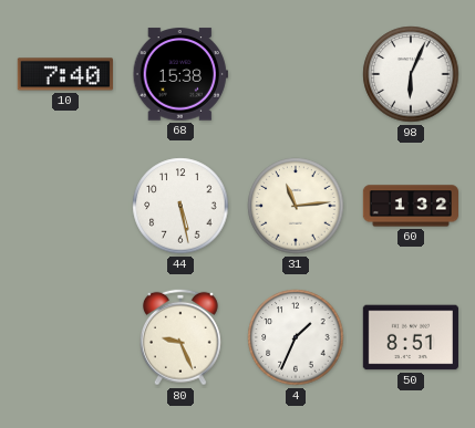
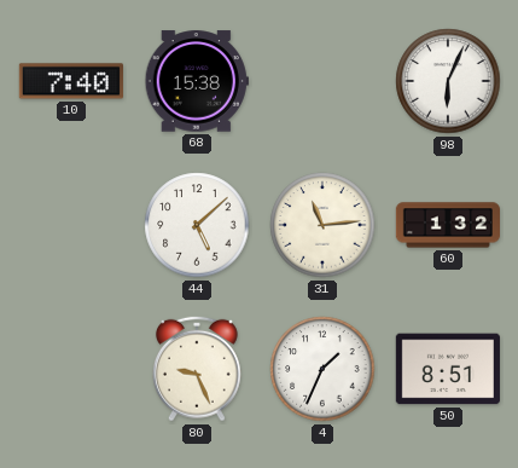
44: 5:28 -> 5:08
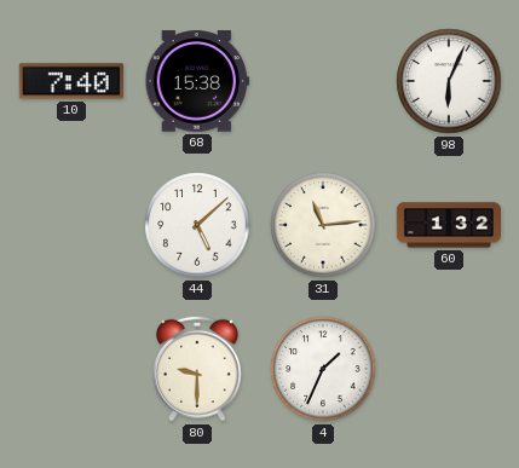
80: 9:26 -> 9:30
50: 8:51 -> none
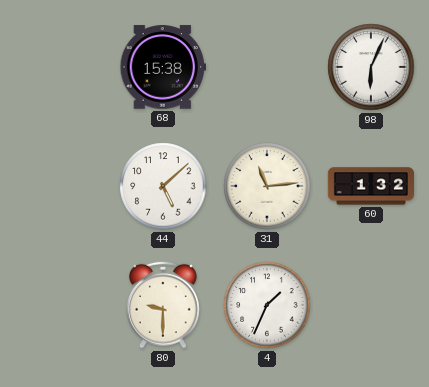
10: 7:40 -> none
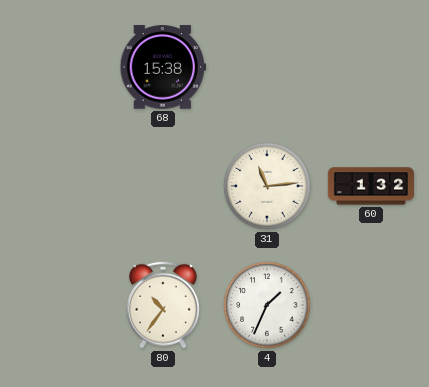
98: 6:04 -> none
44: 5:08 -> none
80: 9:30 -> 10:36
